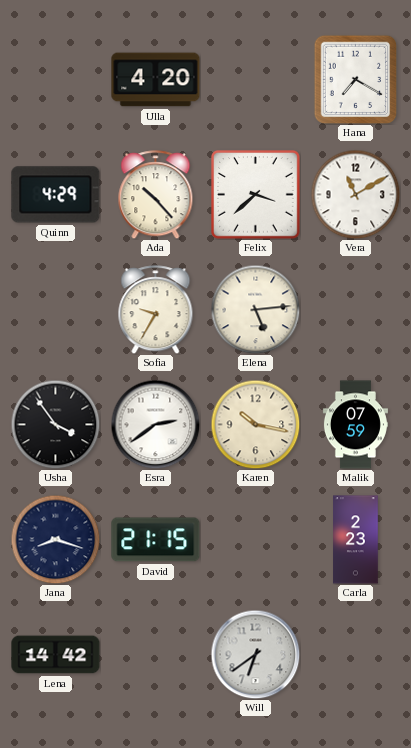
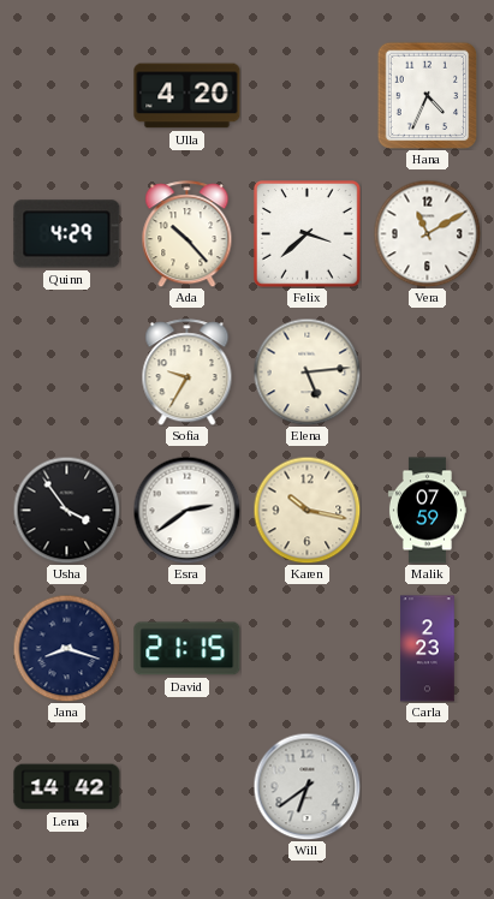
Hana: 7:20 -> 4:34
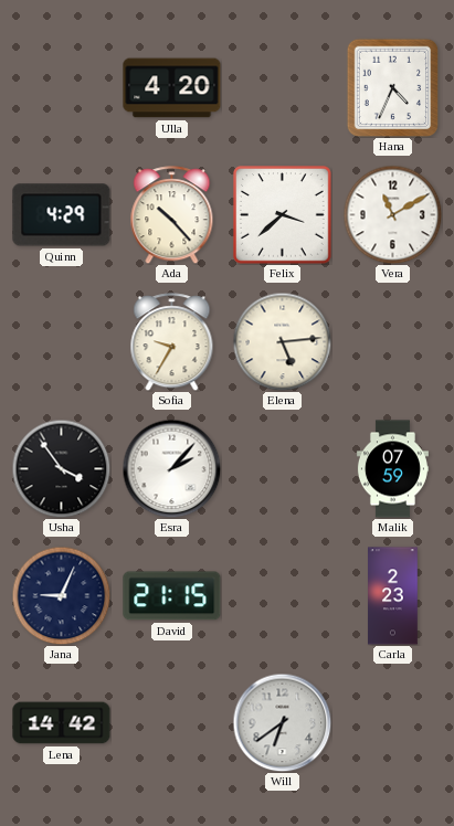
Esra: 2:39 -> 2:07
Karen: 10:17 -> none
Jana: 8:18 -> 9:04
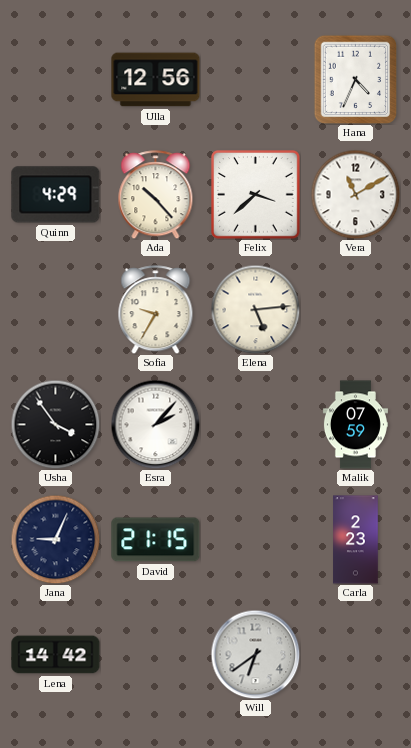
Ulla: 4:20 -> 12:56
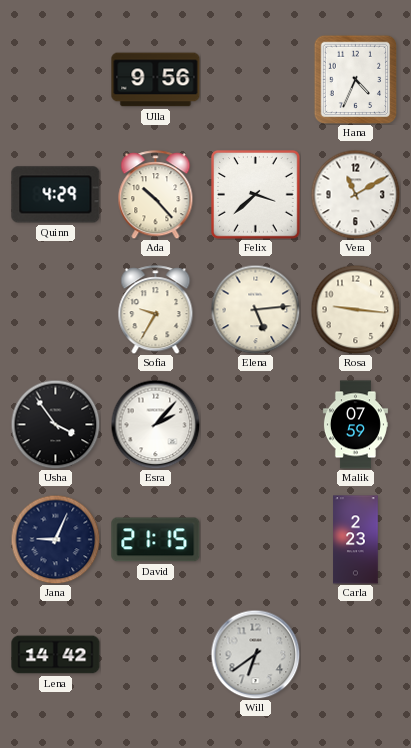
Ulla: 12:56 -> 9:56
Rosa: none -> 9:16
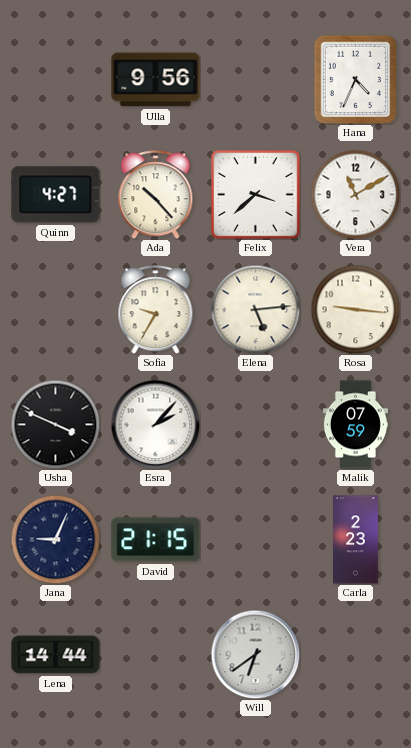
Quinn: 4:29 -> 4:27
Usha: 3:54 -> 3:49
Lena: 14:42 -> 14:44
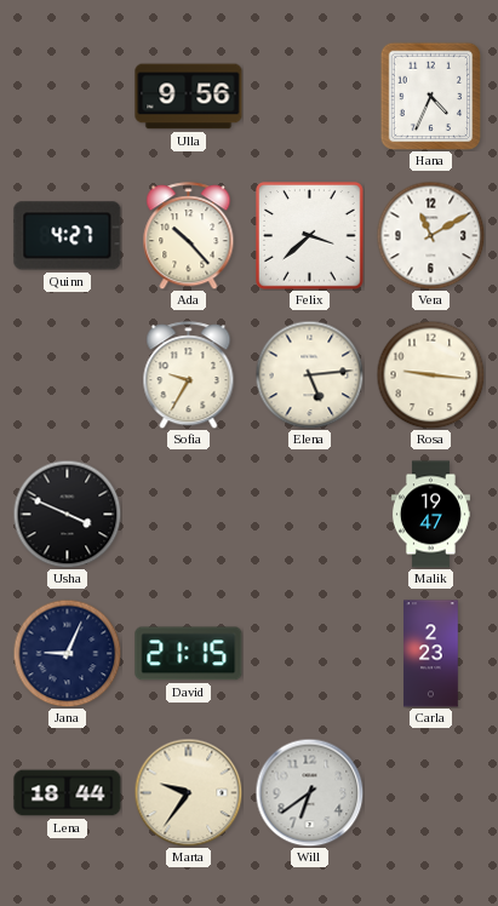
Esra: 2:07 -> none
Malik: 07:59 -> 19:47
Lena: 14:44 -> 18:44
Marta: none -> 9:36
